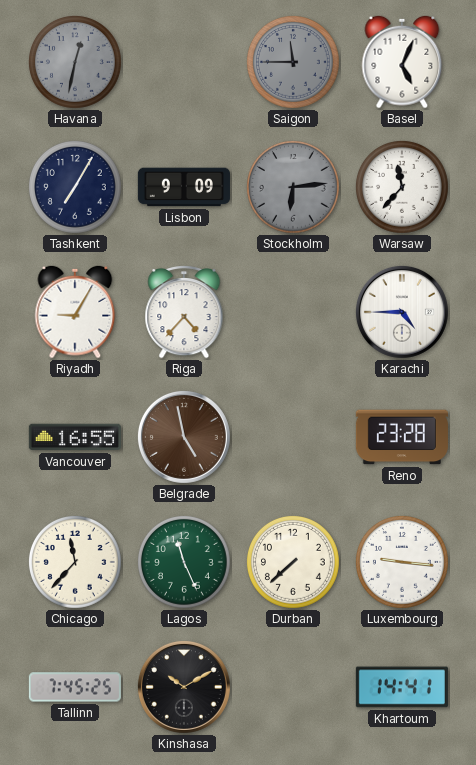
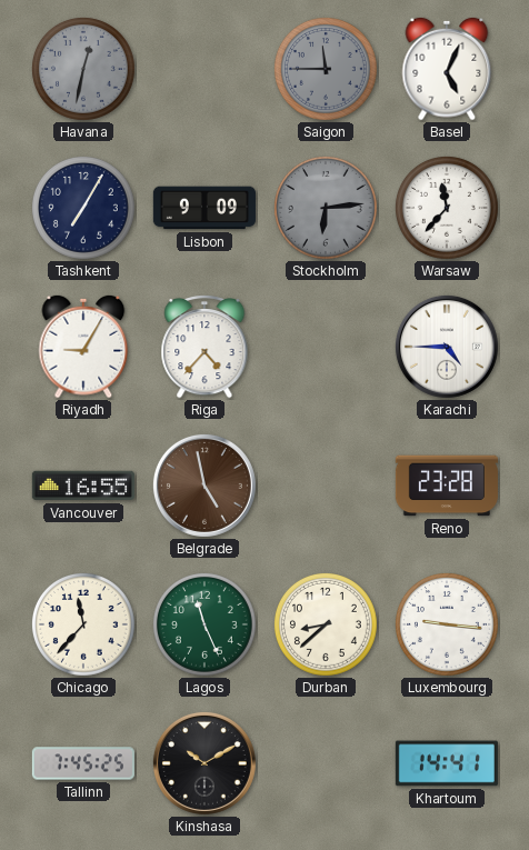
Durban: 7:38 -> 8:38
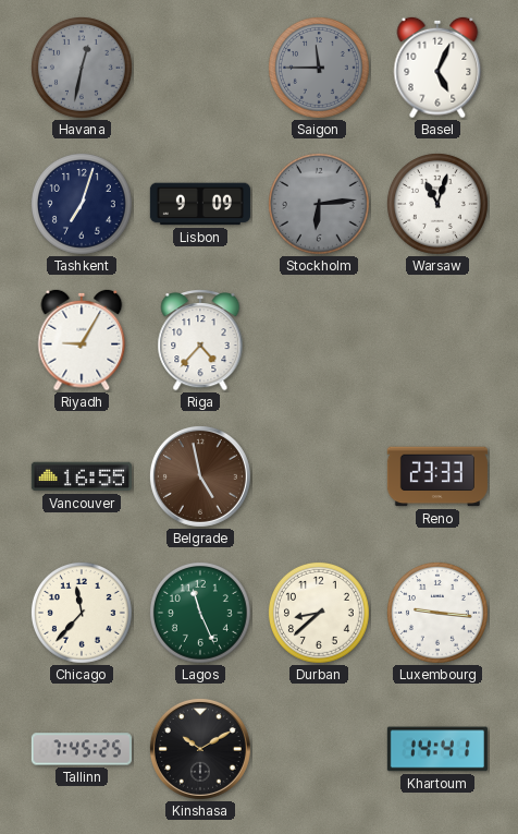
Tashkent: 7:05 -> 7:03
Warsaw: 11:37 -> 11:03
Karachi: 4:45 -> none
Reno: 23:28 -> 23:33
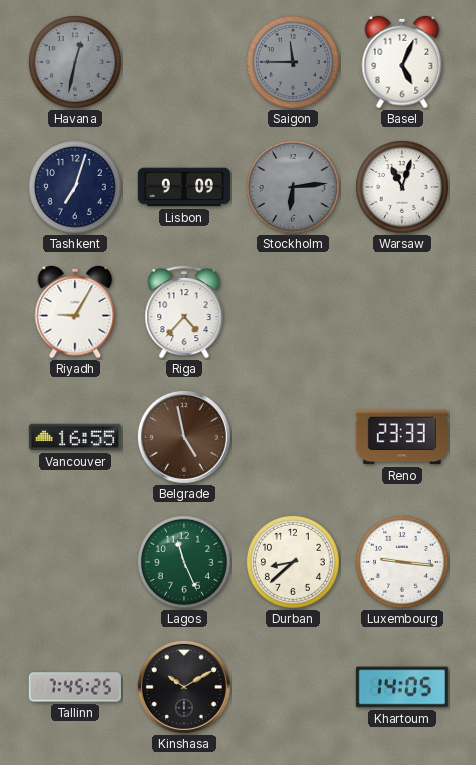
Chicago: 11:37 -> none
Khartoum: 14:41 -> 14:05
